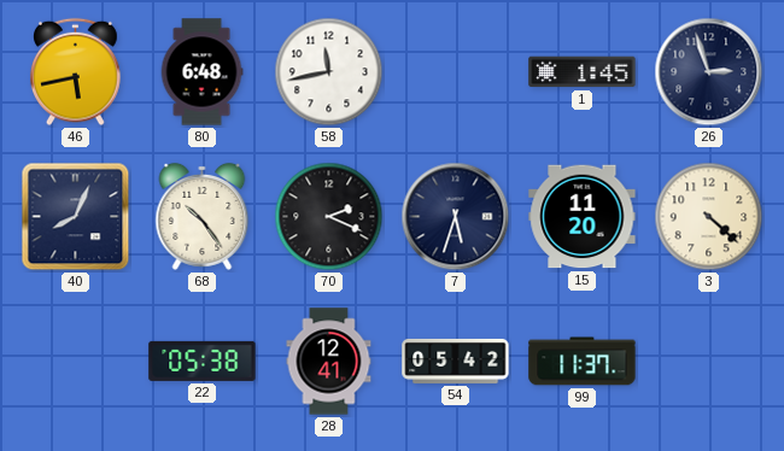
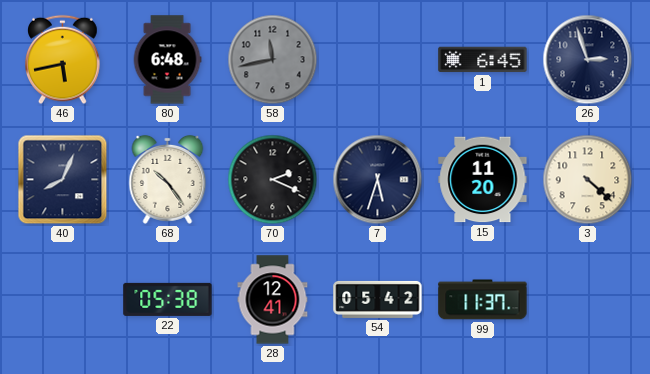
58 dial: white -> grey
1: 1:45 -> 6:45
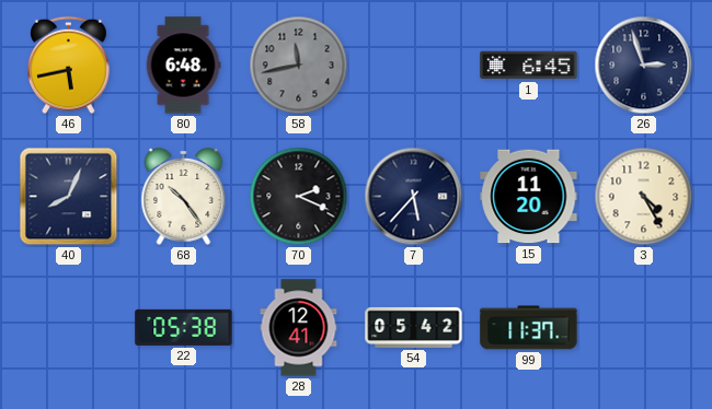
7: 5:33 -> 5:37
3: 4:22 -> 4:25
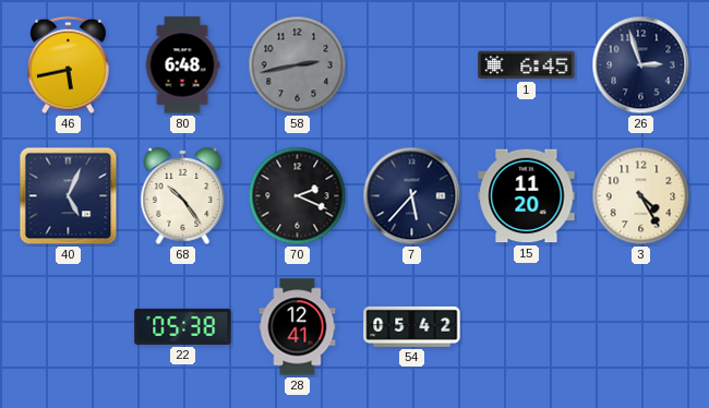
58: 11:43 -> 2:43
40: 8:04 -> 5:04
99: 11:37 -> none
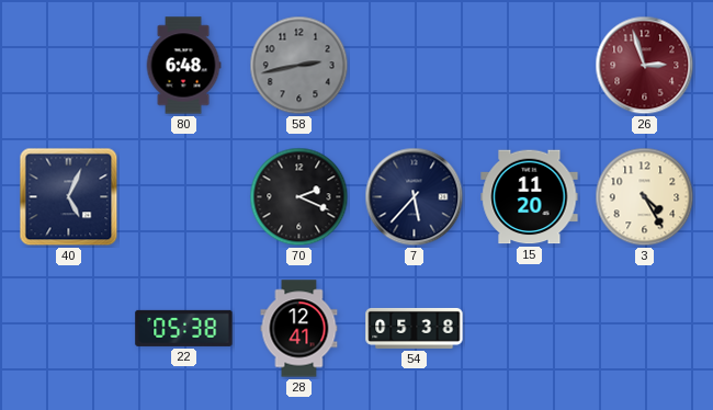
46: 5:43 -> none
1: 6:45 -> none
26 dial: navy -> burgundy
68: 10:24 -> none
54: 05:42 -> 05:38
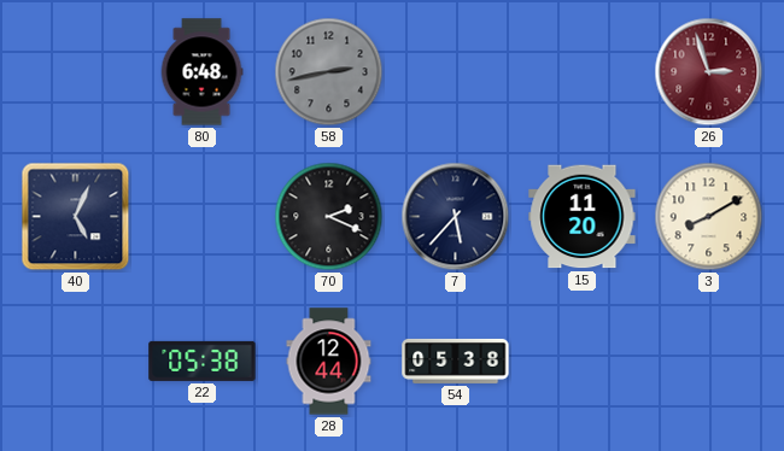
3: 4:25 -> 8:10
28: 12:41 -> 12:44
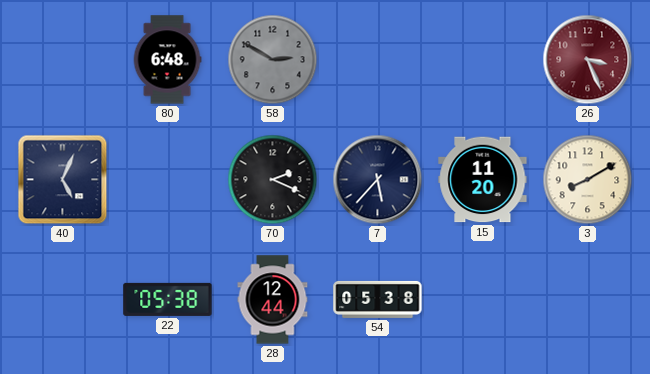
58: 2:43 -> 2:50
26: 2:57 -> 3:26
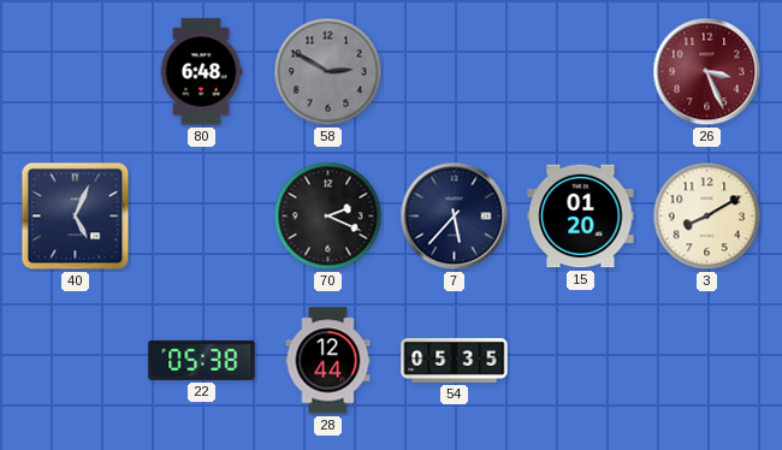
15: 11:20 -> 01:20
54: 05:38 -> 05:35
